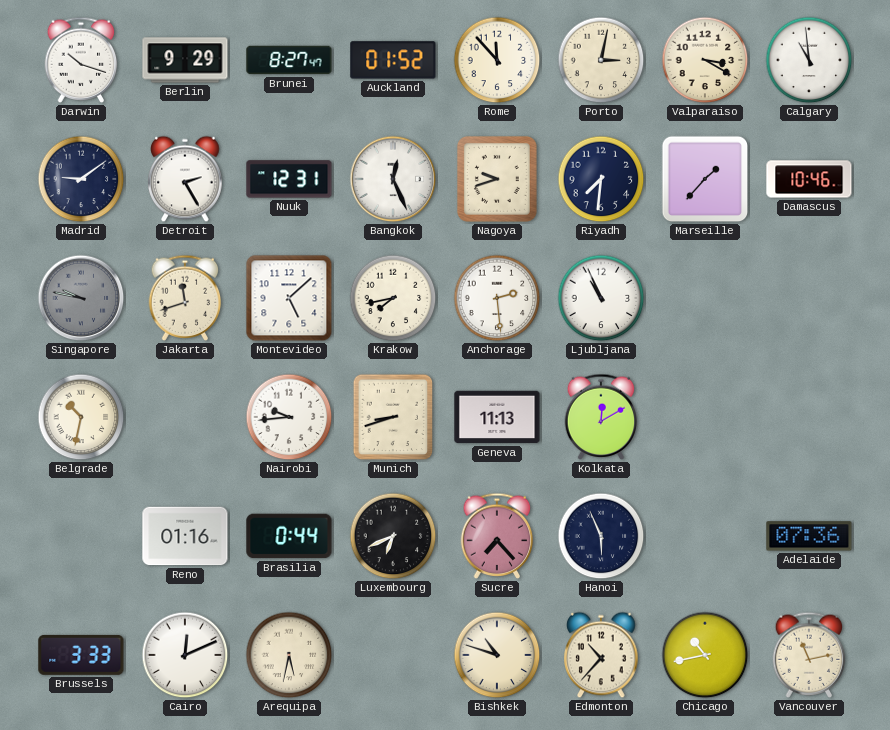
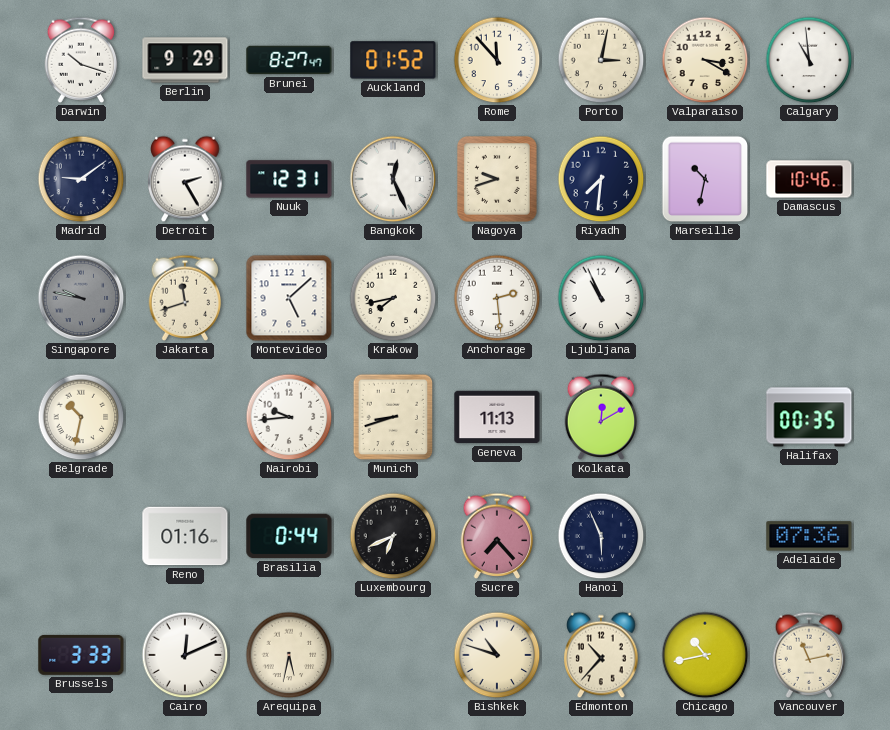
Marseille: 1:37 -> 10:32
Halifax: none -> 00:35
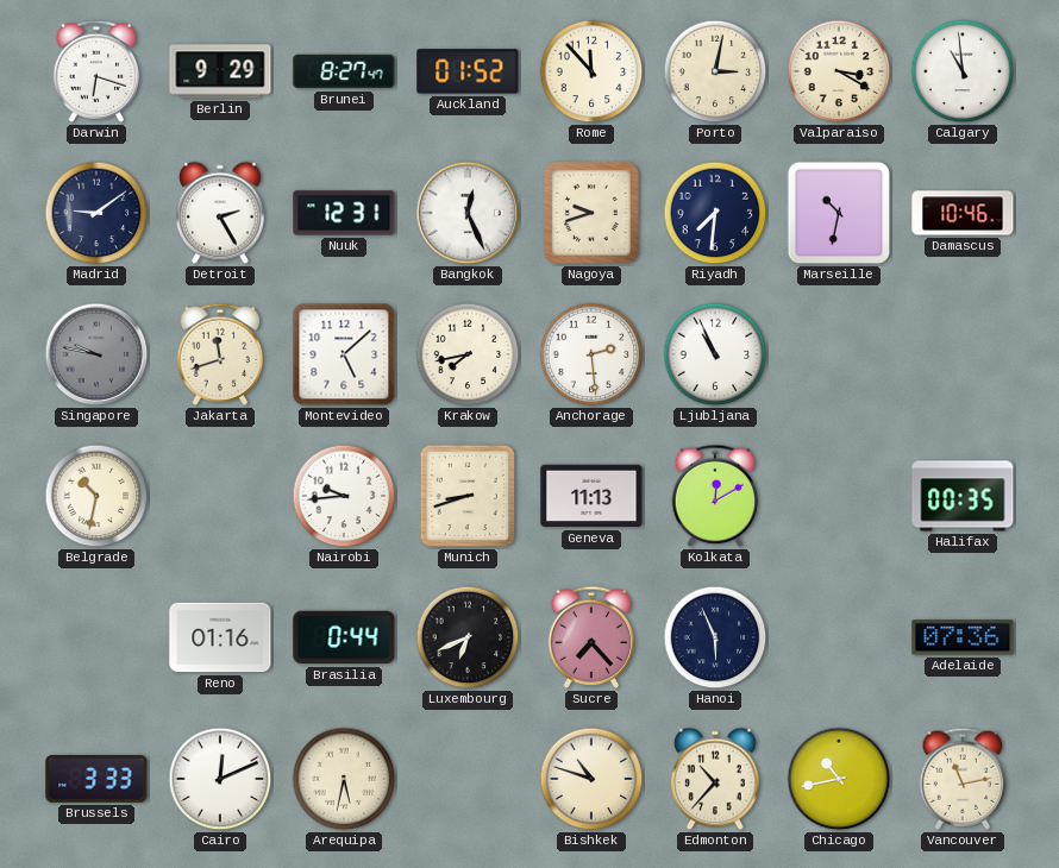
Darwin: 10:18 -> 6:18
